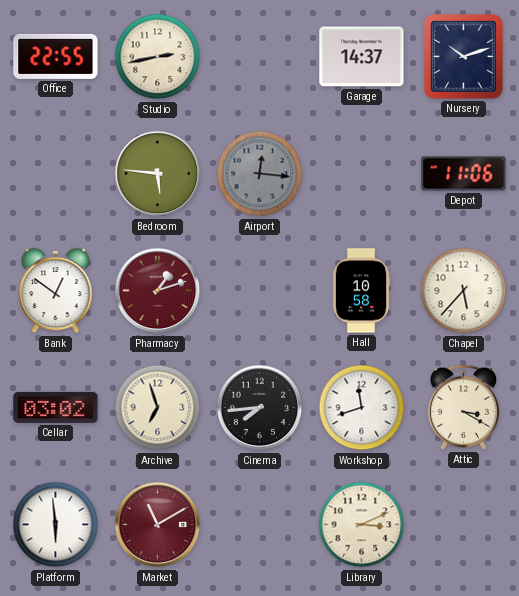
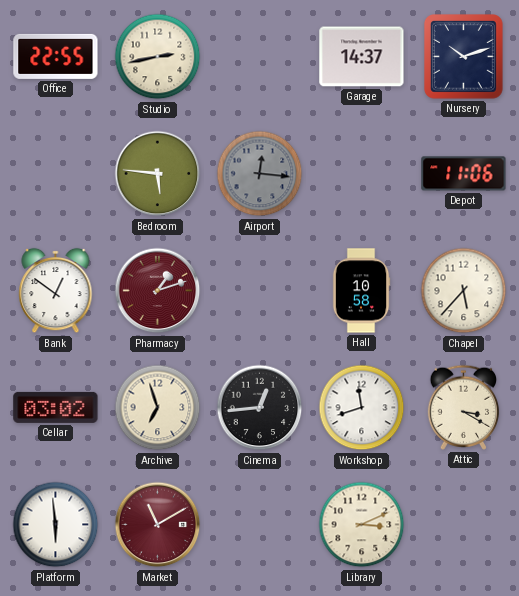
Cinema: 7:44 -> 12:44
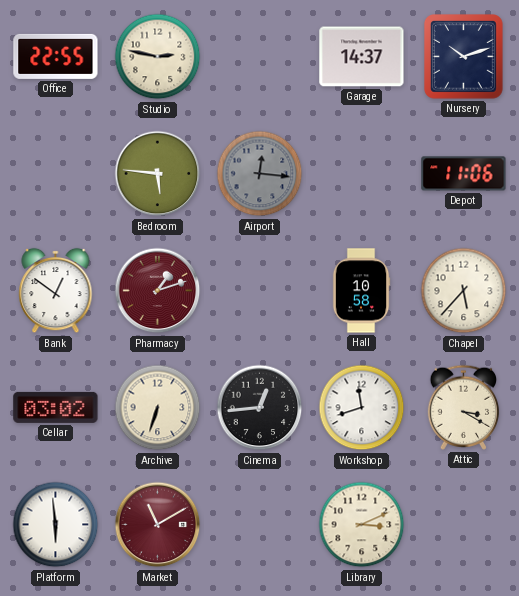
Studio: 2:43 -> 2:47
Archive: 6:57 -> 6:33
